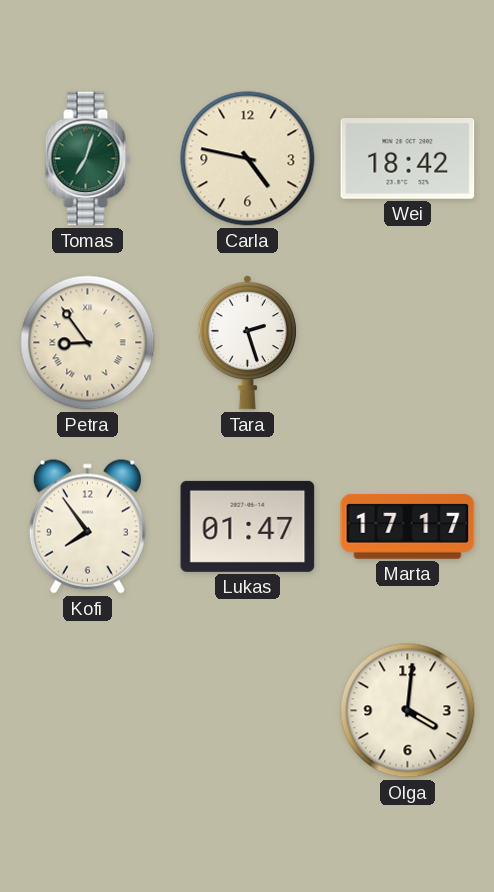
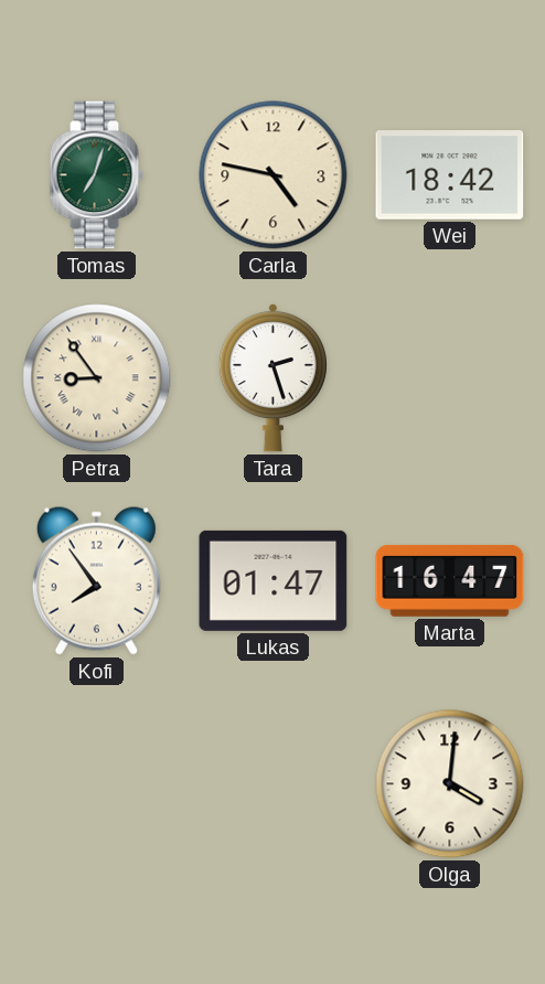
Marta: 17:17 -> 16:47
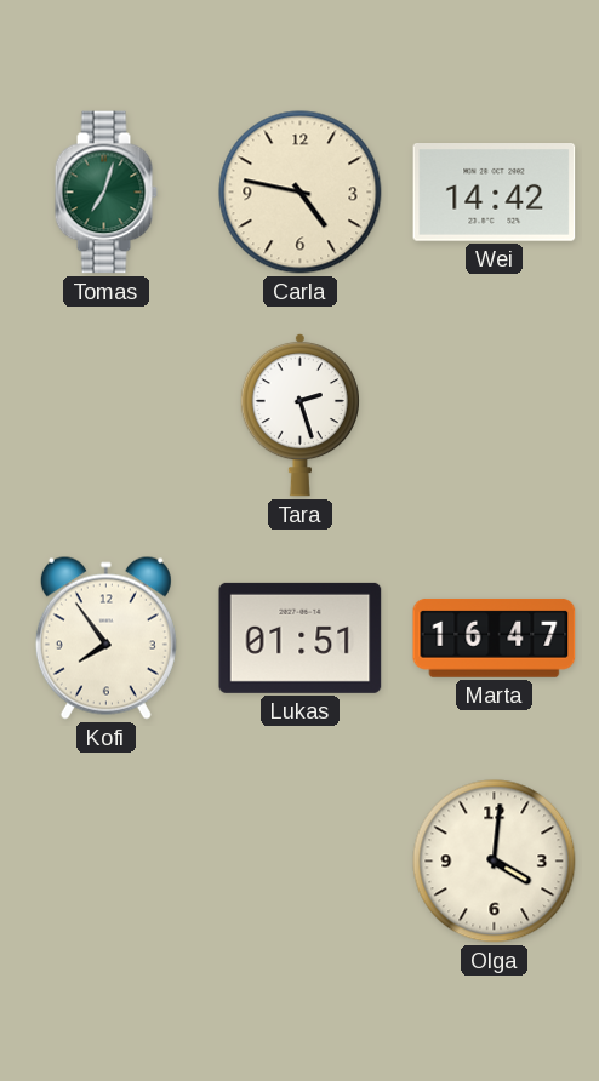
Wei: 18:42 -> 14:42
Petra: 8:54 -> none
Lukas: 01:47 -> 01:51
